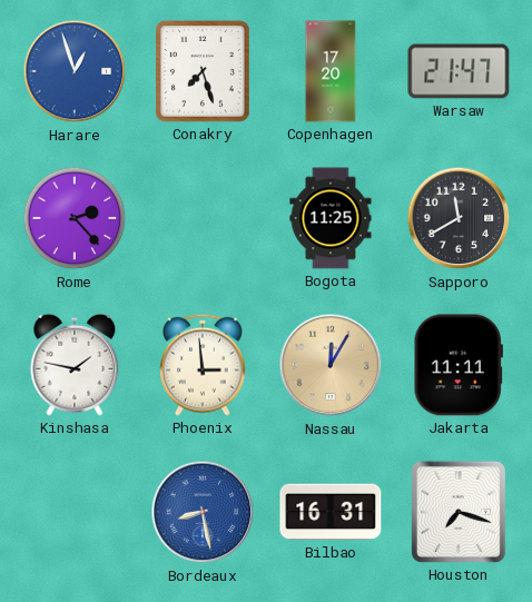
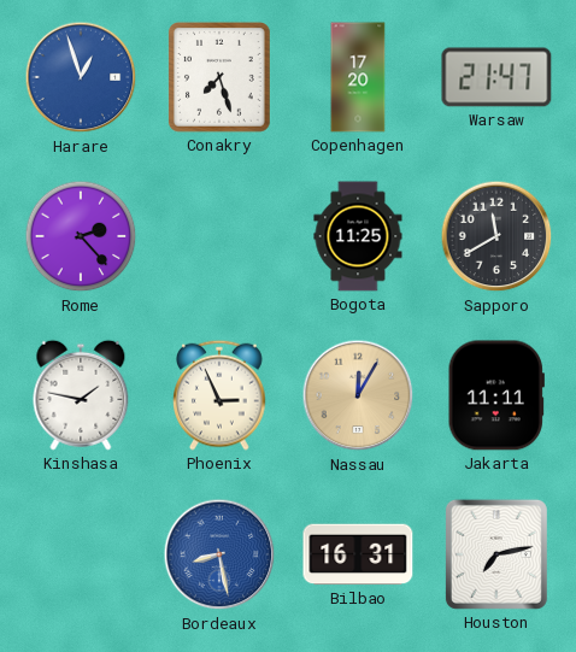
Phoenix: 2:59 -> 2:56
Houston: 7:18 -> 7:13
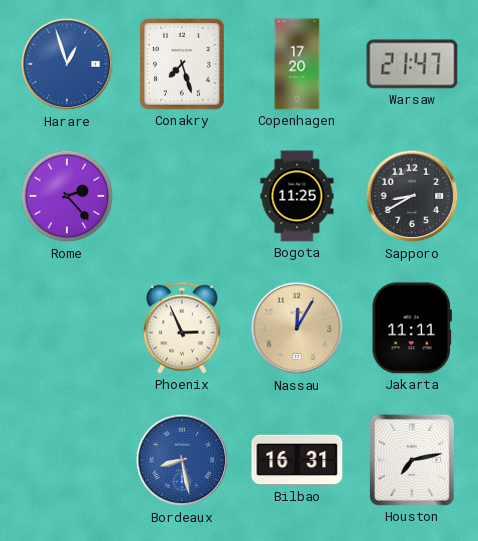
Sapporo: 11:40 -> 8:40
Kinshasa: 1:47 -> none
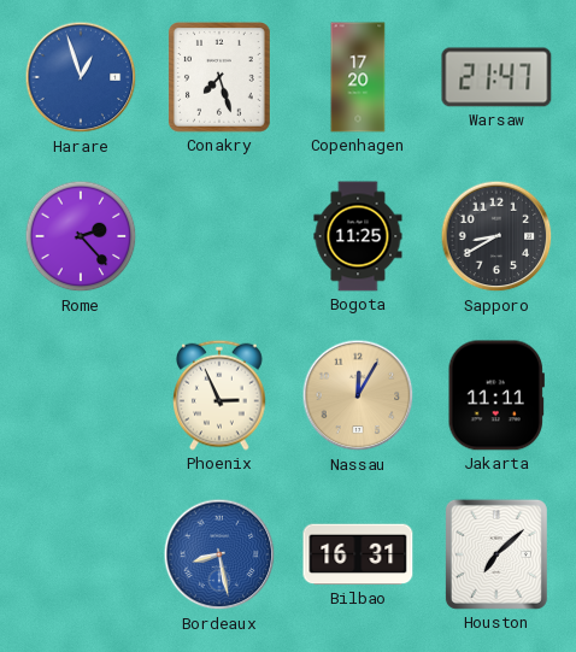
Houston: 7:13 -> 7:08
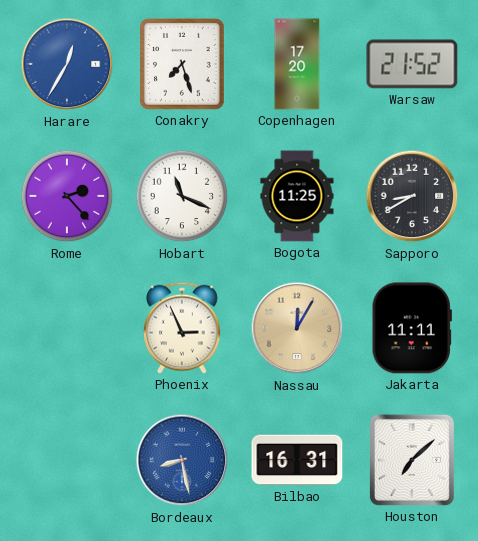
Harare: 12:57 -> 12:35
Warsaw: 21:47 -> 21:52
Hobart: none -> 11:19
